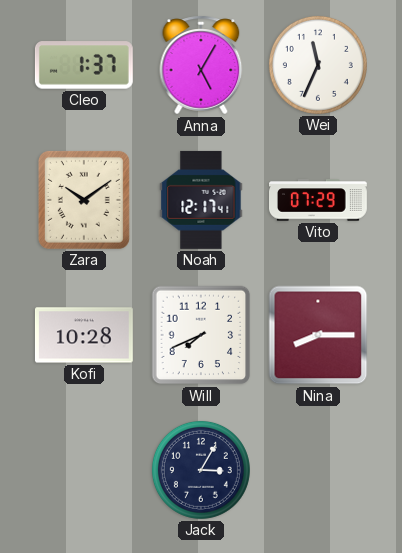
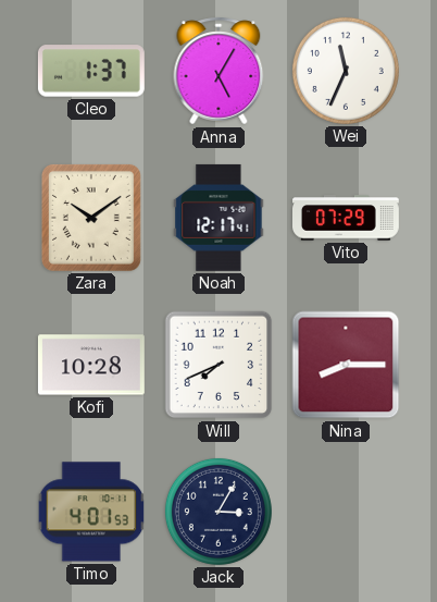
Timo: none -> 4:01
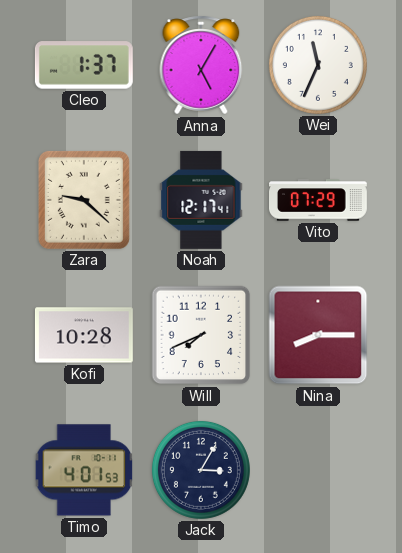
Zara: 10:09 -> 9:22
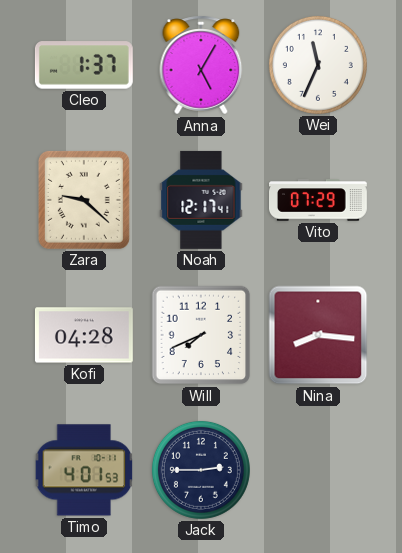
Kofi: 10:28 -> 04:28
Nina: 8:15 -> 8:16
Jack: 3:05 -> 2:45
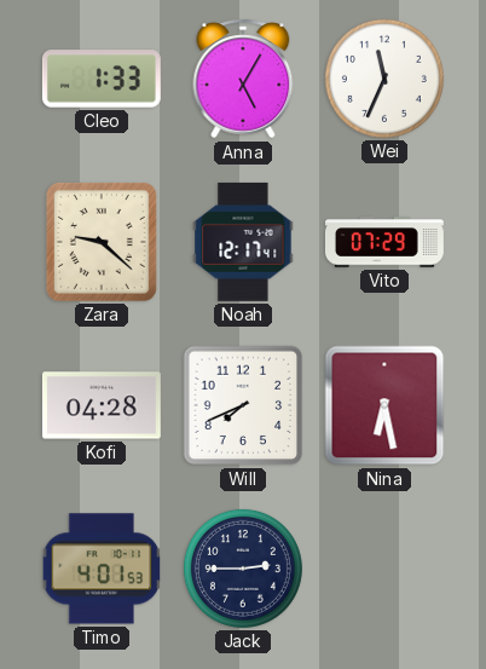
Cleo: 1:37 -> 1:33
Nina: 8:16 -> 6:28
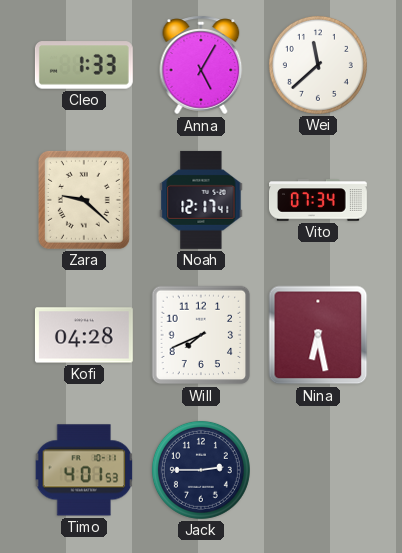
Wei: 11:34 -> 11:38
Vito: 07:29 -> 07:34
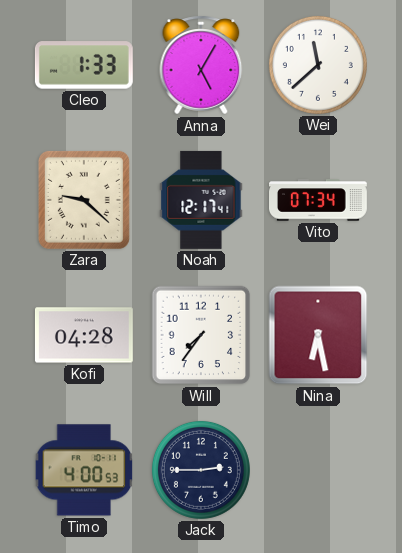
Will: 7:41 -> 7:36
Timo: 4:01 -> 4:00
